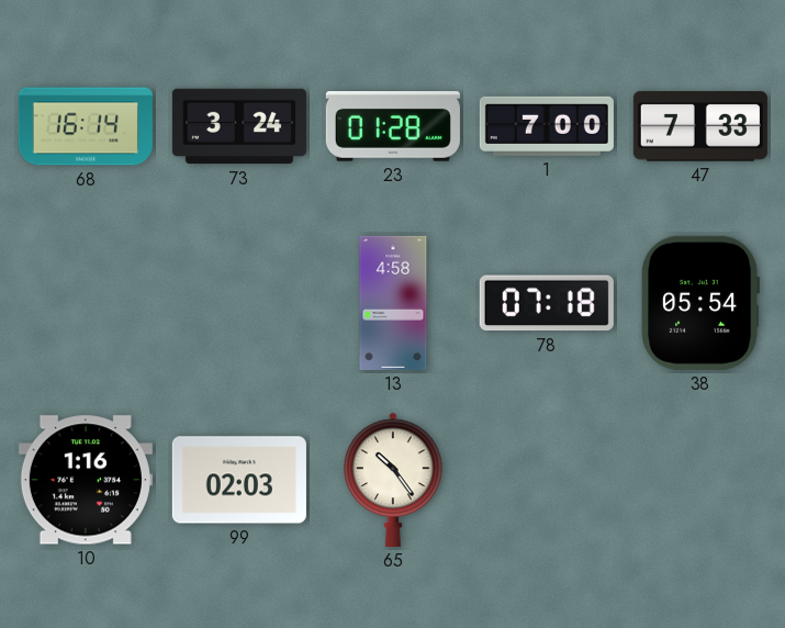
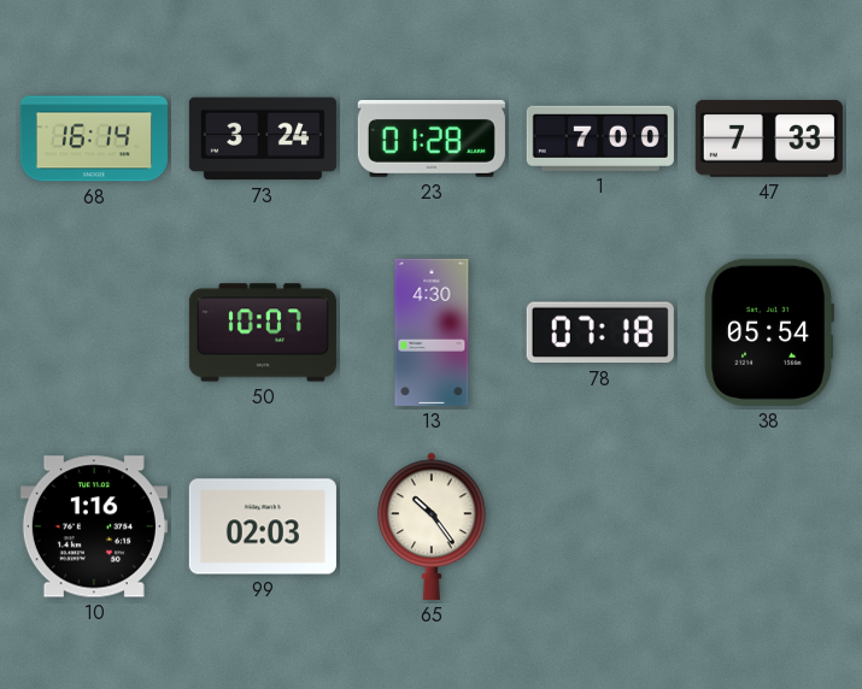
50: none -> 10:07
13: 4:58 -> 4:30
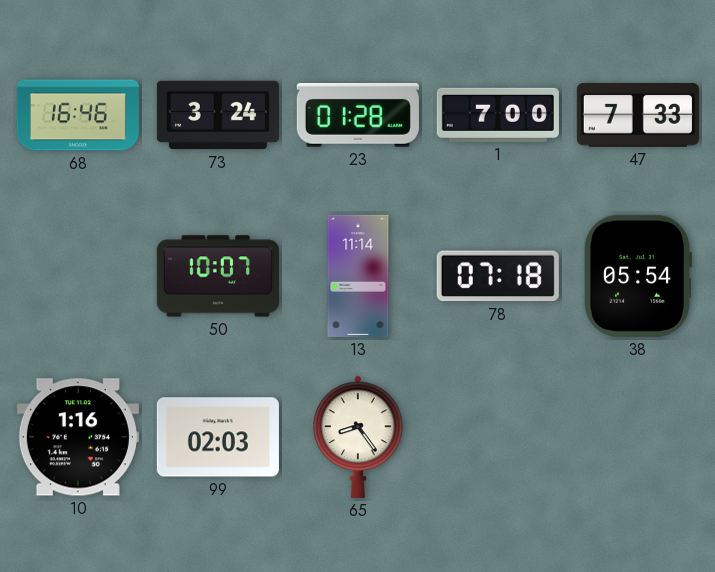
68: 16:14 -> 16:46
13: 4:30 -> 11:14
65: 10:24 -> 8:24
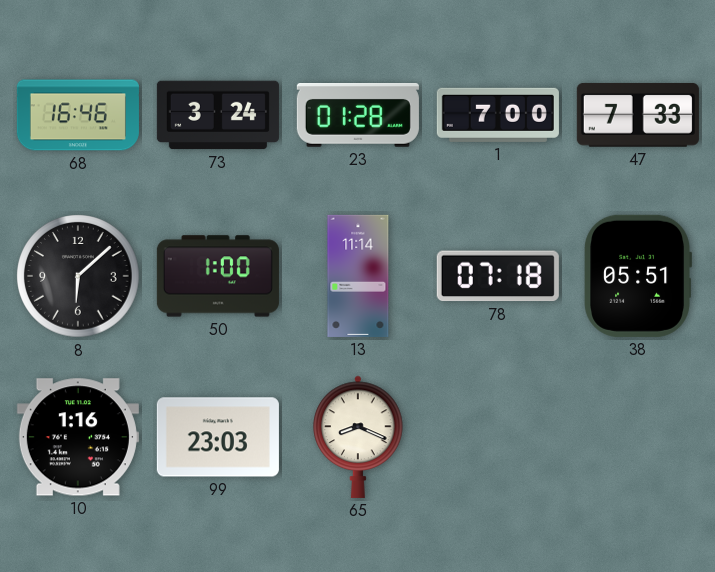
8: none -> 6:08
50: 10:07 -> 1:00
38: 05:54 -> 05:51
99: 02:03 -> 23:03
65: 8:24 -> 8:19
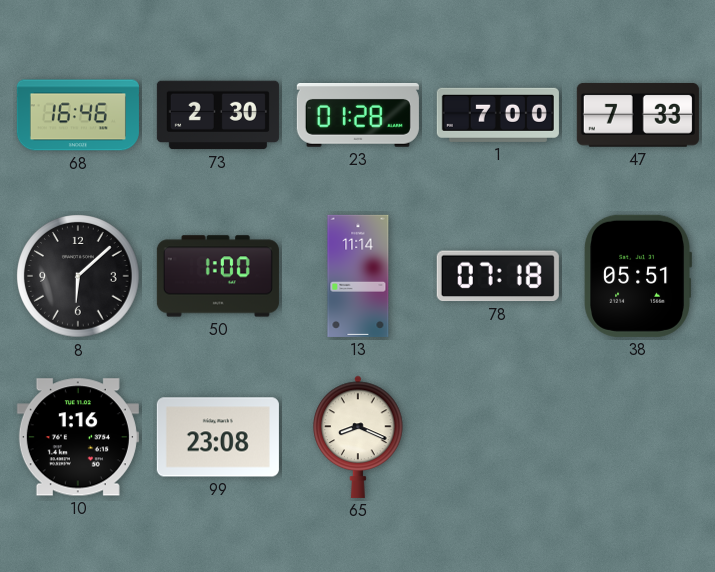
73: 3:24 -> 2:30
99: 23:03 -> 23:08
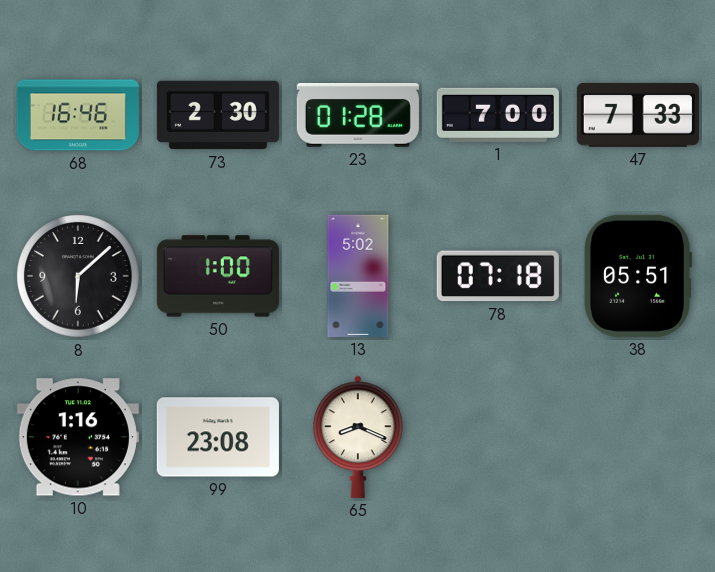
13: 11:14 -> 5:02
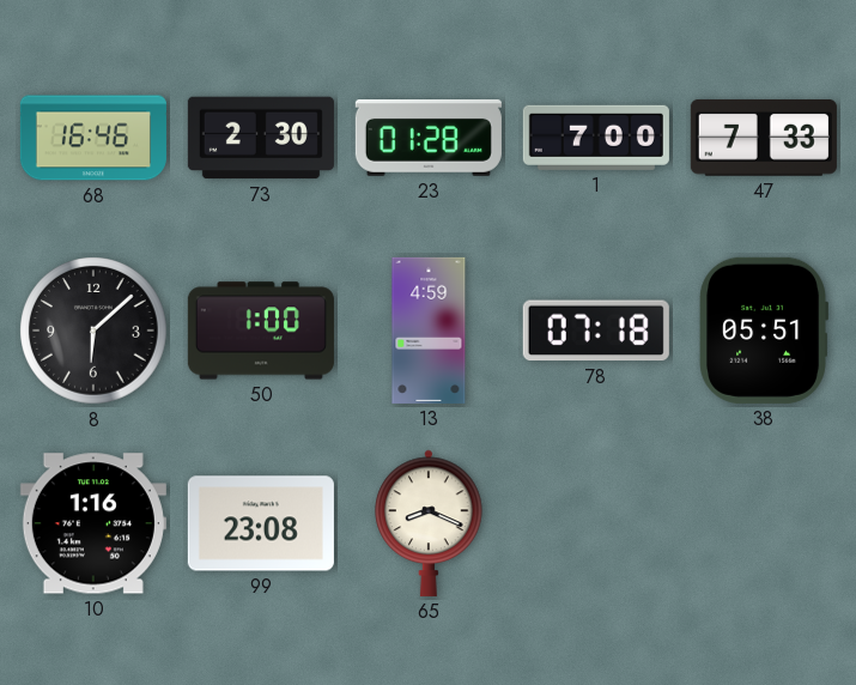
13: 5:02 -> 4:59
